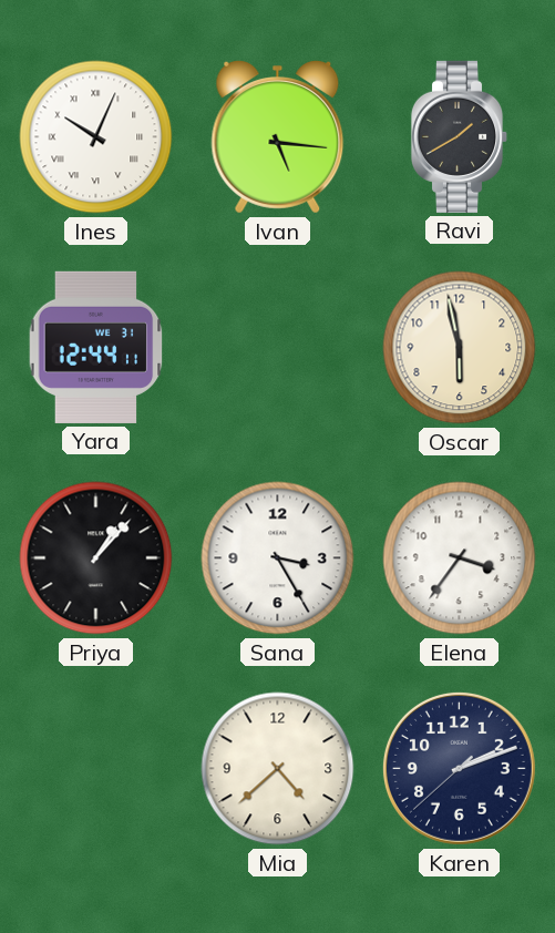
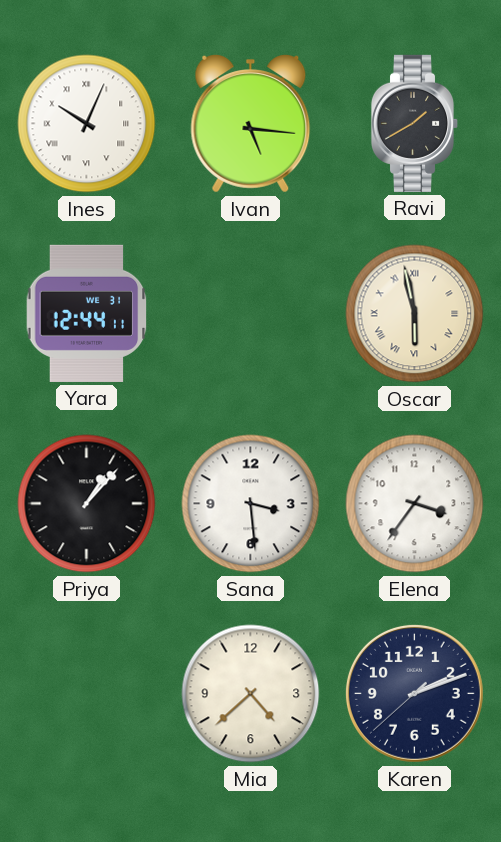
Oscar numerals: Arabic -> Roman
Sana: 3:25 -> 3:29
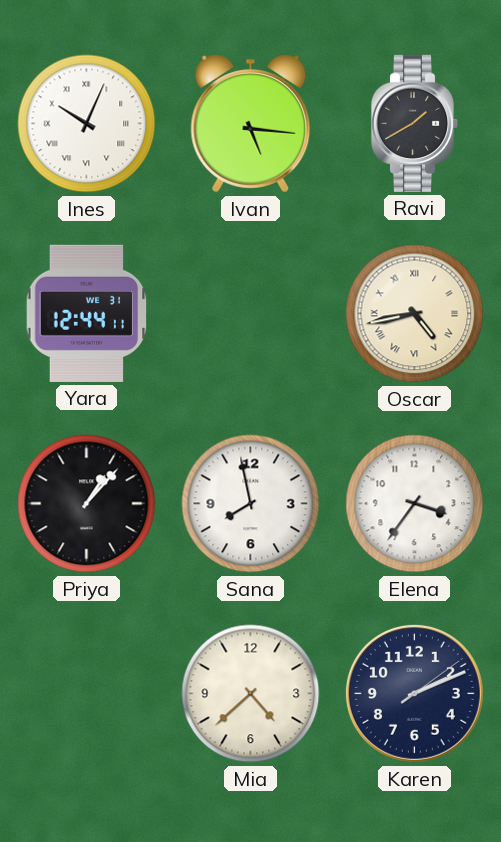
Oscar: 5:58 -> 4:43
Sana: 3:29 -> 7:58
Karen: 2:11:38 -> 2:11:09
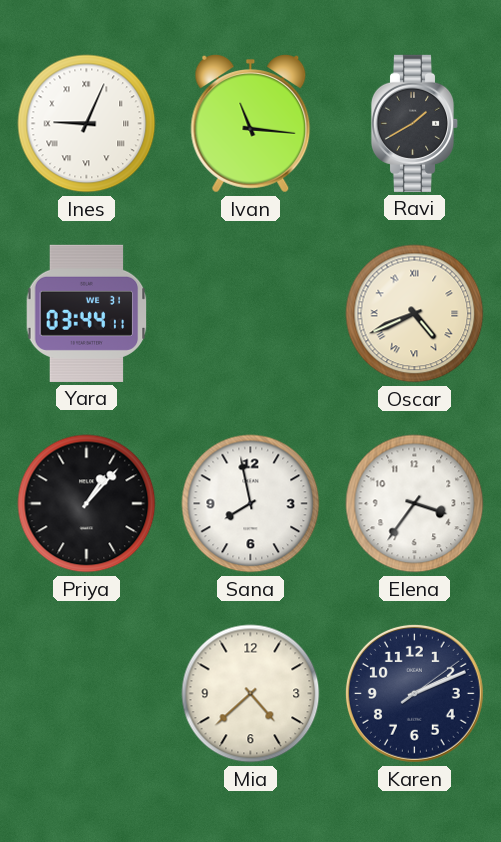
Ines: 10:04 -> 9:04
Ivan: 5:16 -> 11:16
Yara: 12:44 -> 03:44
Oscar: 4:43 -> 4:41
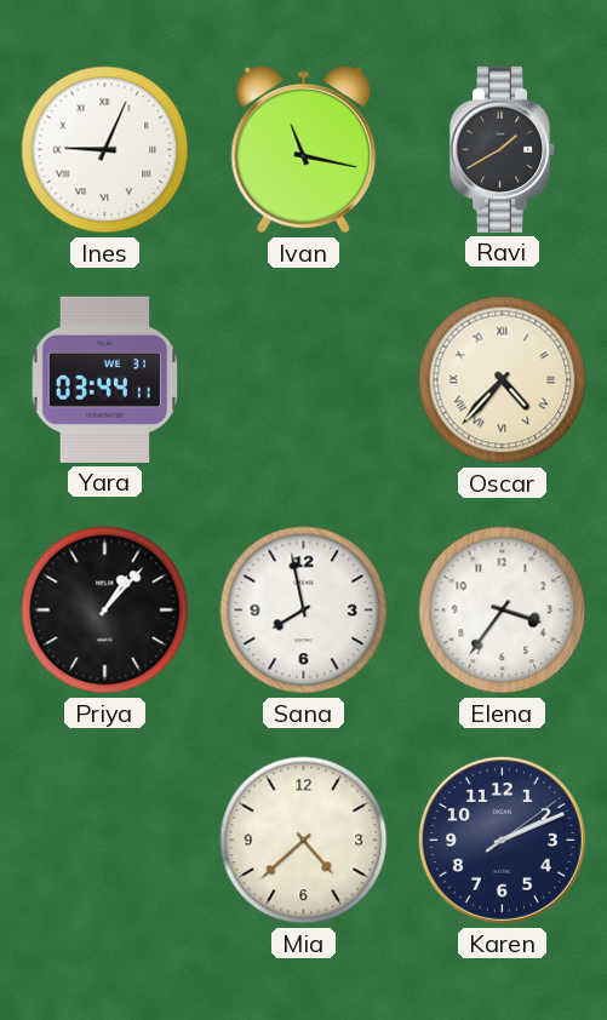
Ivan: 11:16 -> 11:17
Oscar: 4:41 -> 4:37
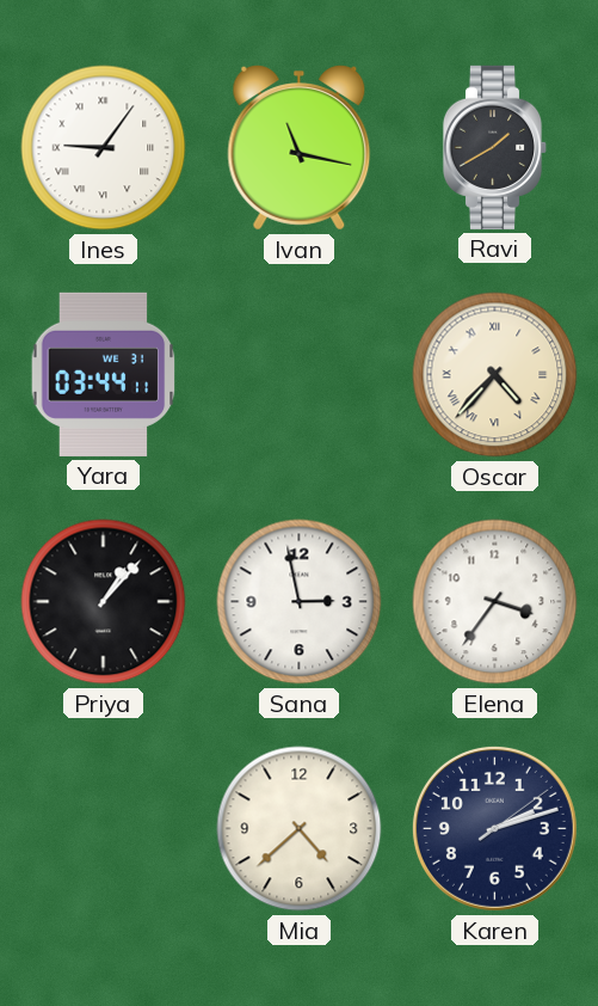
Ines: 9:04 -> 9:06
Sana: 7:58 -> 2:58
Karen: 2:11 -> 2:12
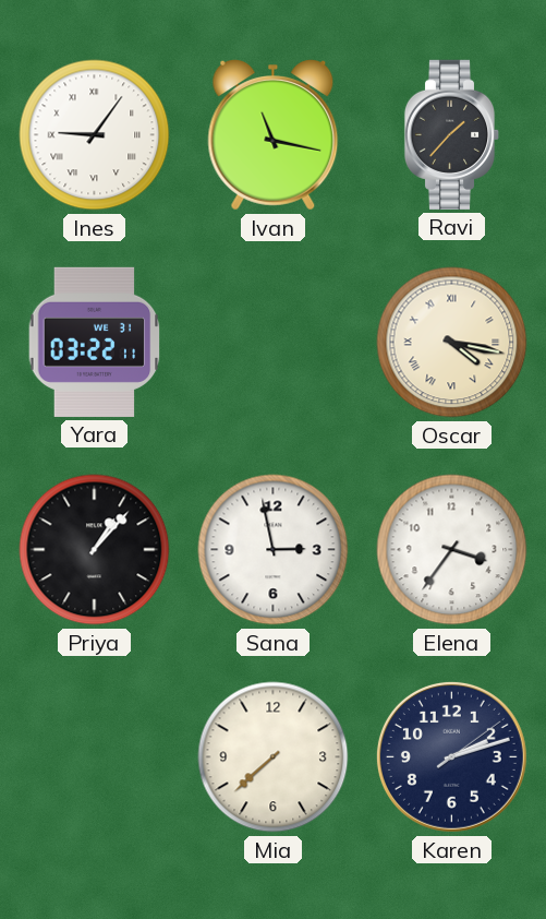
Ravi: 1:40 -> 1:37
Yara: 03:44 -> 03:22
Oscar: 4:37 -> 4:17
Mia: 4:38 -> 7:38
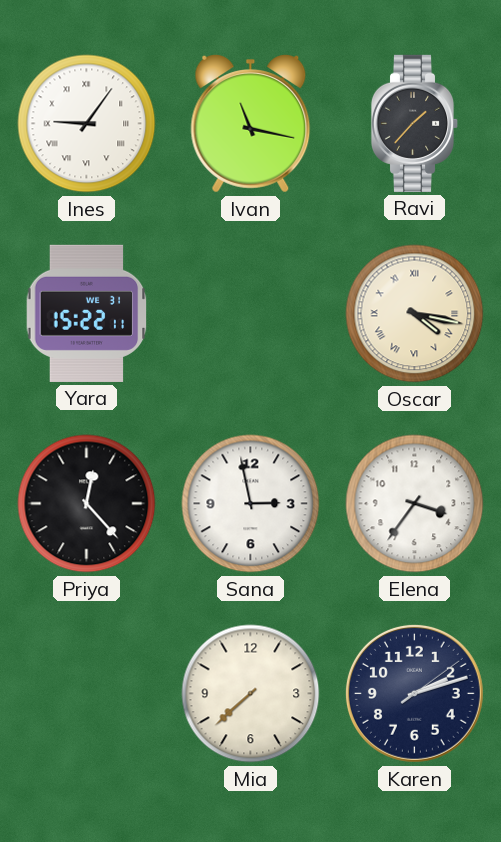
Yara: 03:22 -> 15:22
Priya: 1:07 -> 12:23
